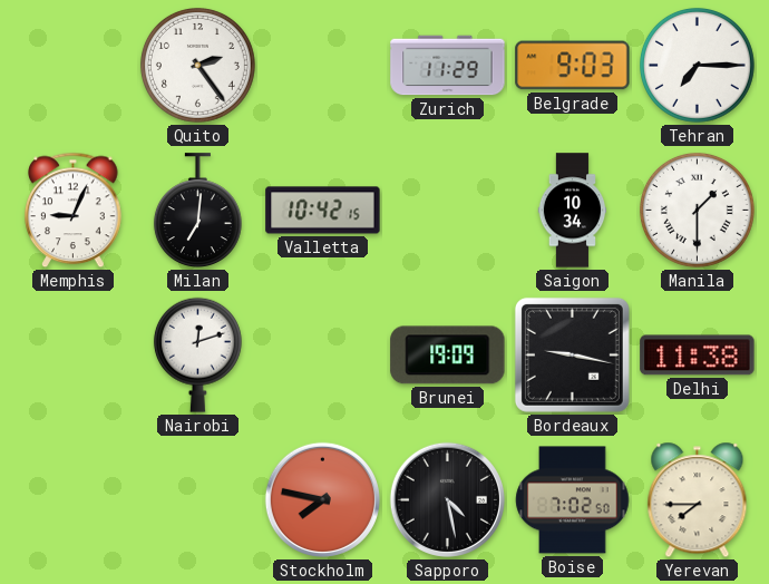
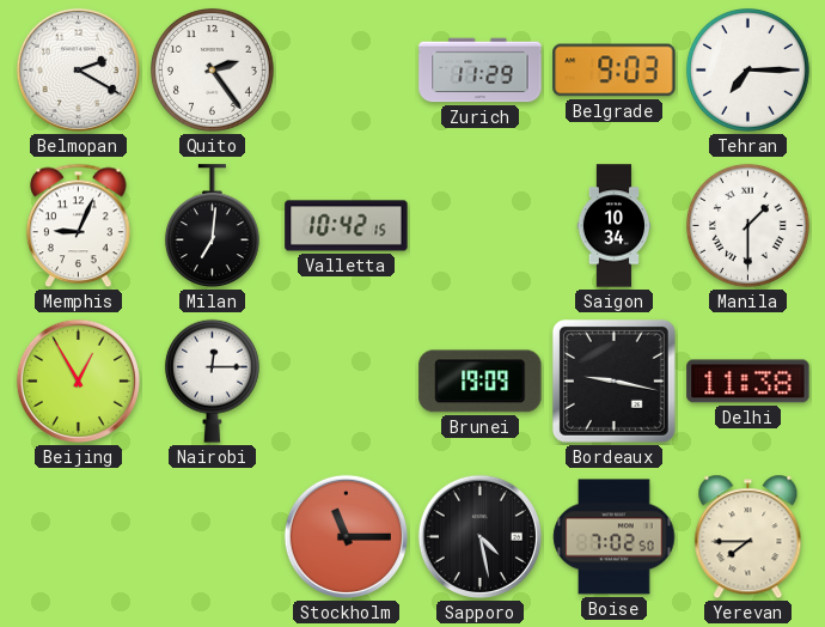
Belmopan: none -> 2:20
Beijing: none -> 12:55
Nairobi: 12:12 -> 12:15
Stockholm: 7:47 -> 11:15
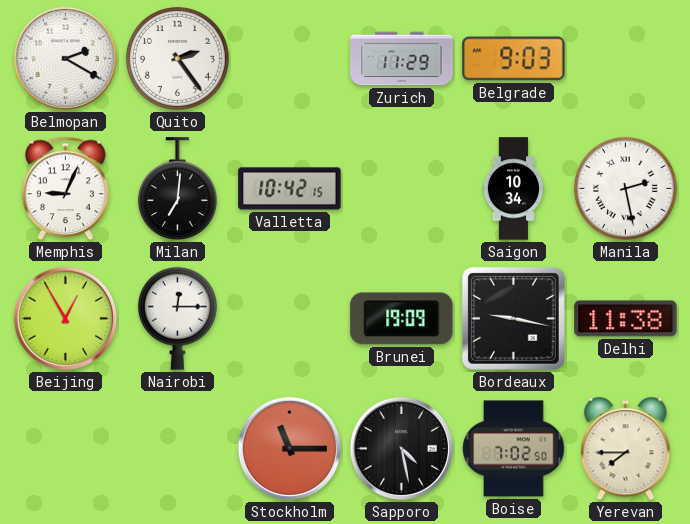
Tehran: 7:15 -> none
Manila: 1:30 -> 2:28
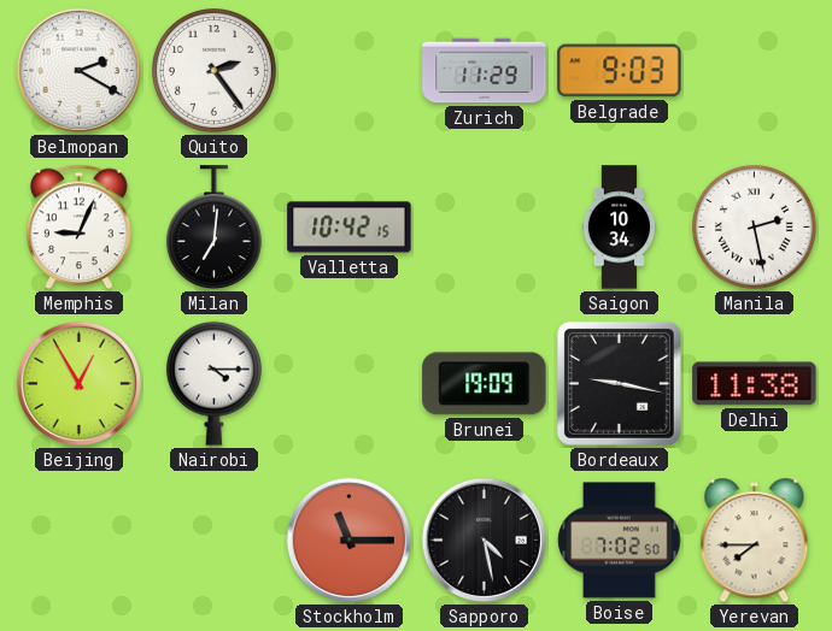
Nairobi: 12:15 -> 4:15
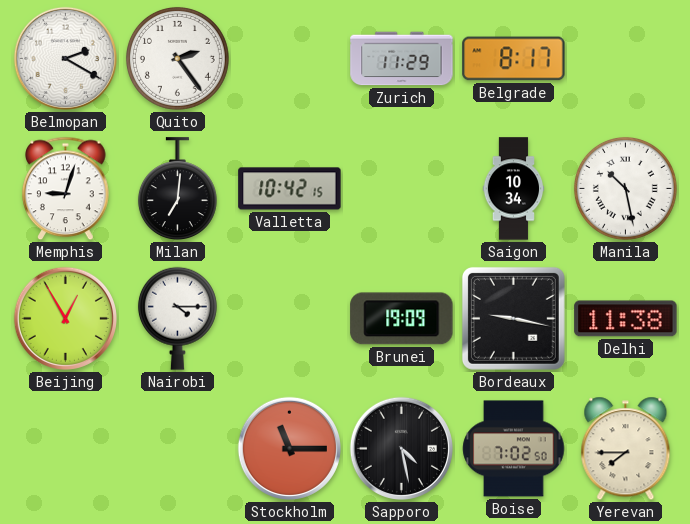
Belgrade: 9:03 -> 8:17
Memphis: 9:04 -> 9:03
Manila: 2:28 -> 10:28
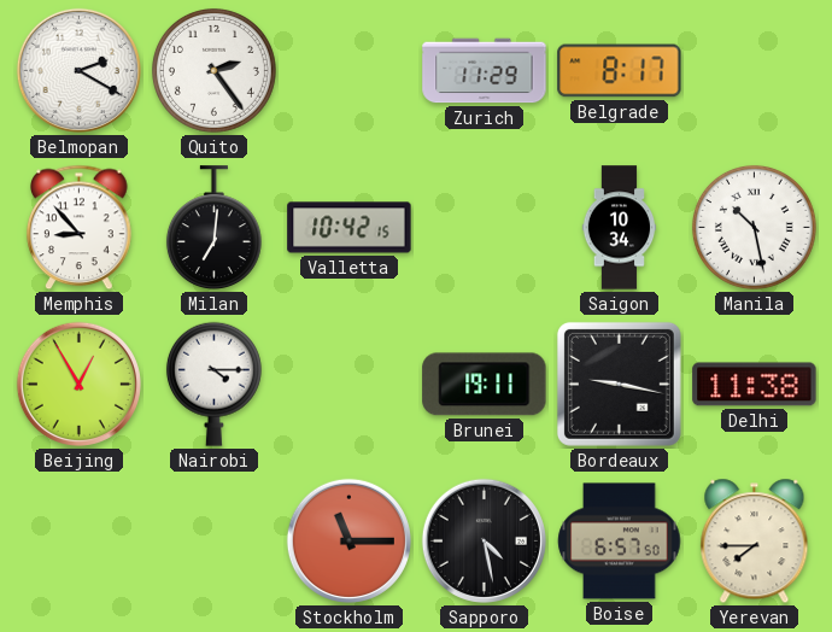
Memphis: 9:03 -> 8:53
Brunei: 19:09 -> 19:11
Boise: 7:02 -> 6:57
